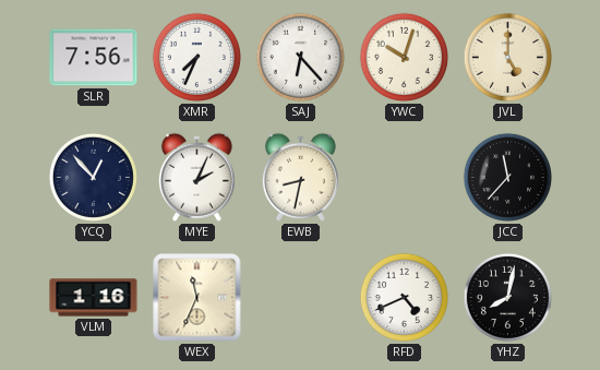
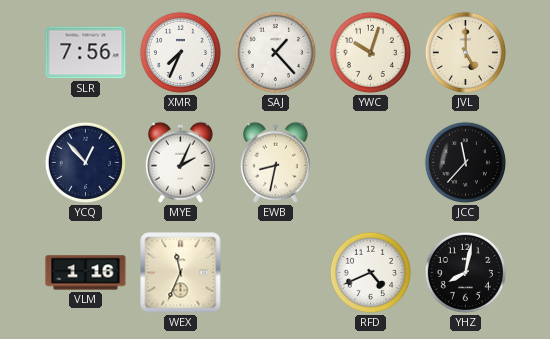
SAJ: 6:23 -> 1:23
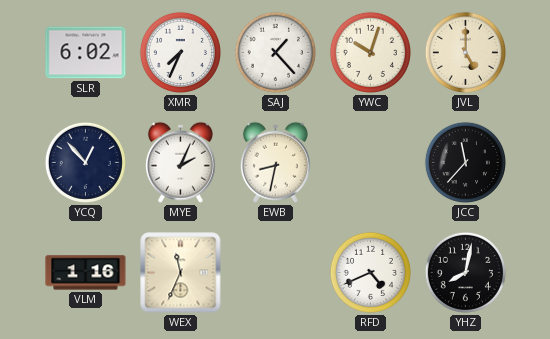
SLR: 7:56 -> 6:02
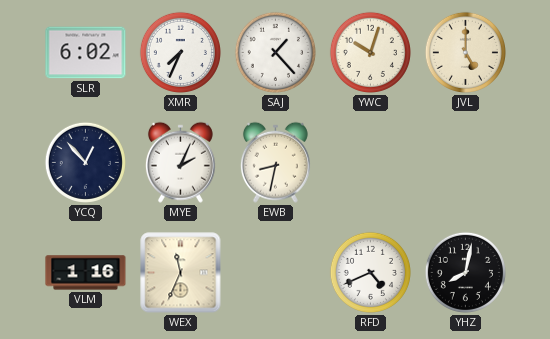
JCC: 11:37 -> none
